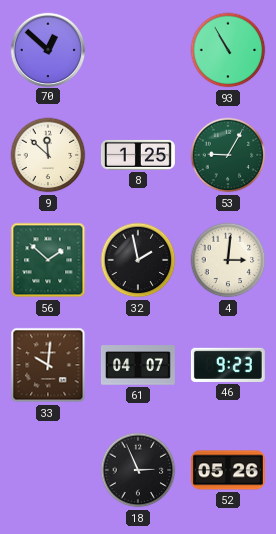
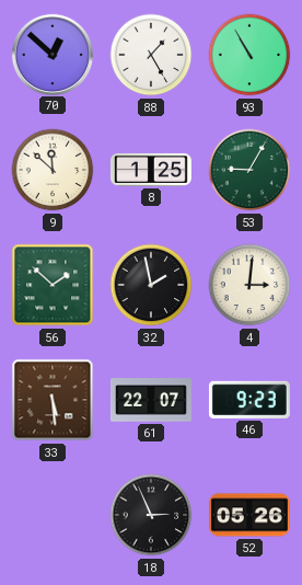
88: none -> 1:25
33: 10:01 -> 5:29
61: 04:07 -> 22:07
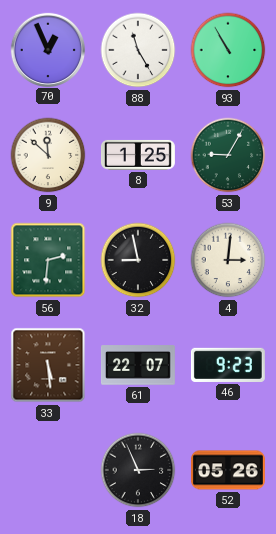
70: 12:52 -> 12:56
88: 1:25 -> 11:25
56: 1:52 -> 2:31
32: 1:58 -> 8:58
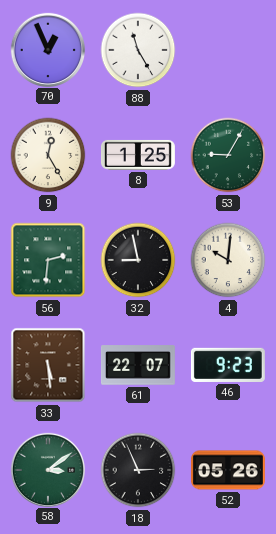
93: 10:55 -> none
9: 11:52 -> 12:25
4: 3:01 -> 10:01
58: none -> 3:09
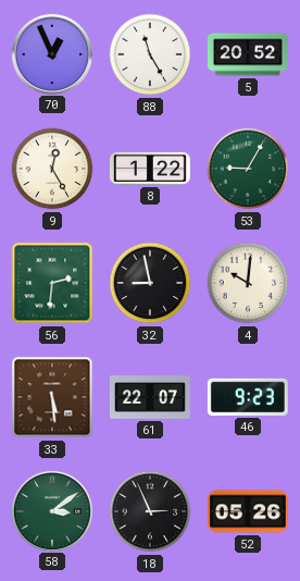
5: none -> 20:52
8: 1:25 -> 1:22
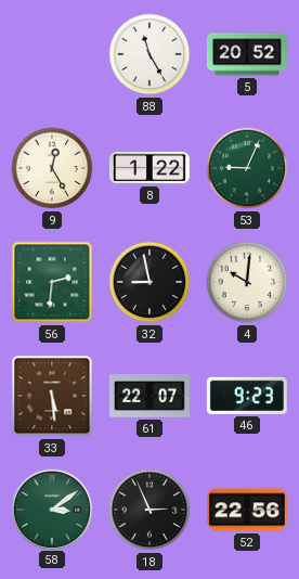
70: 12:56 -> none
53: 9:05 -> 9:04
52: 05:26 -> 22:56
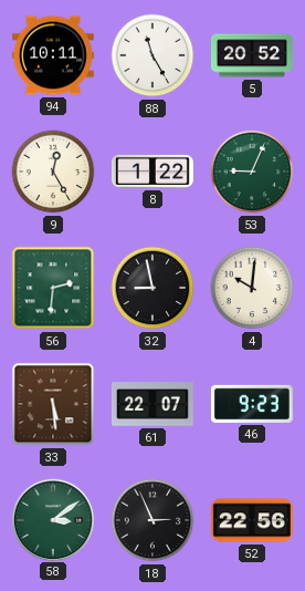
94: none -> 10:11
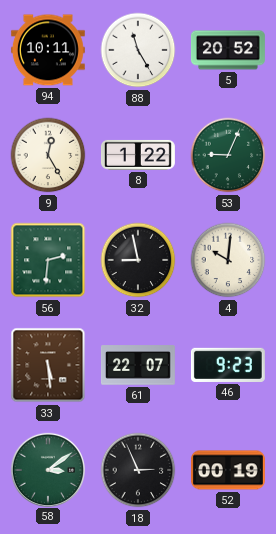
52: 22:56 -> 00:19
